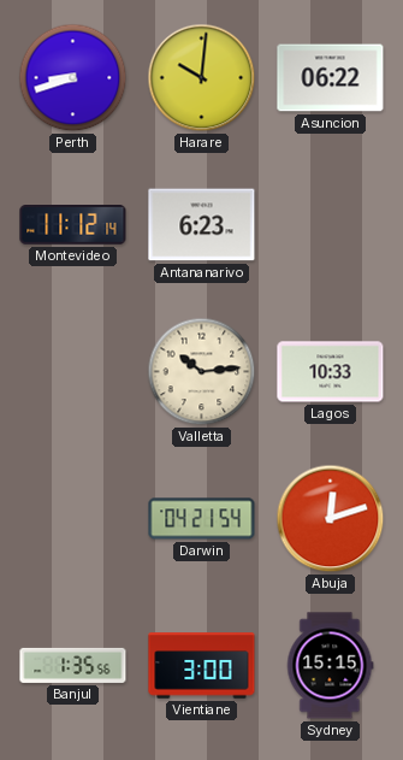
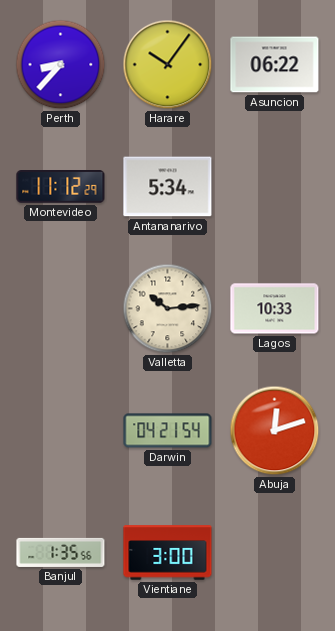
Perth: 8:42 -> 8:37
Harare: 10:01 -> 10:06
Montevideo: 11:12:14 -> 11:12:29
Antananarivo: 6:23 -> 5:34
Sydney: 15:15 -> none
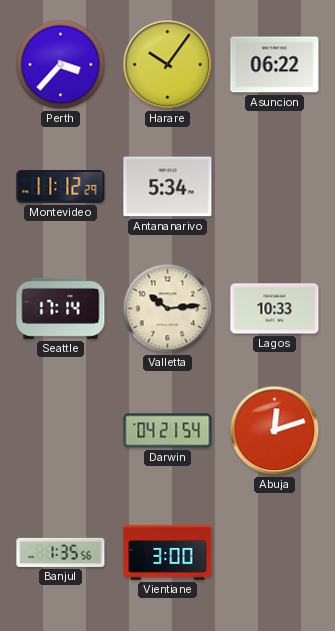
Perth: 8:37 -> 3:37
Seattle: none -> 17:14
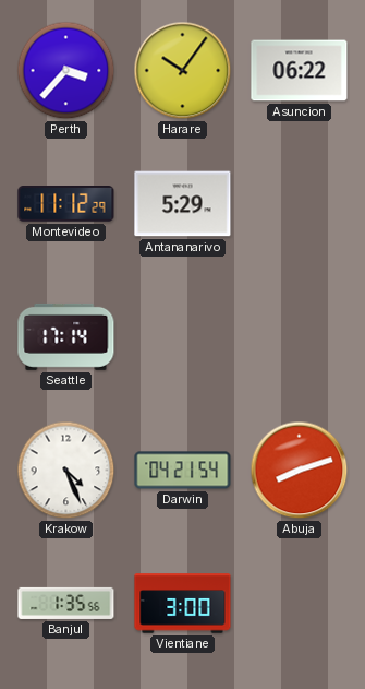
Antananarivo: 5:34 -> 5:29
Valletta: 10:14 -> none
Lagos: 10:33 -> none
Krakow: none -> 4:26
Abuja: 12:12 -> 8:12
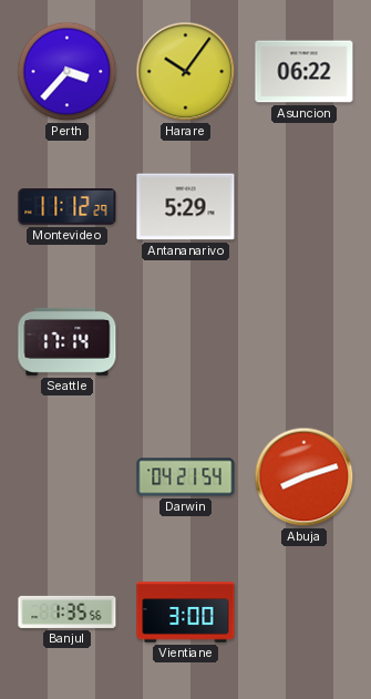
Krakow: 4:26 -> none
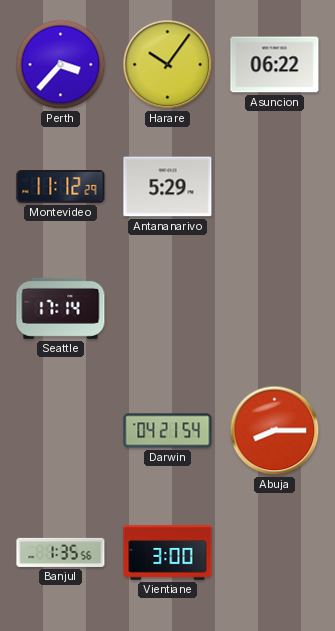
Abuja: 8:12 -> 8:15
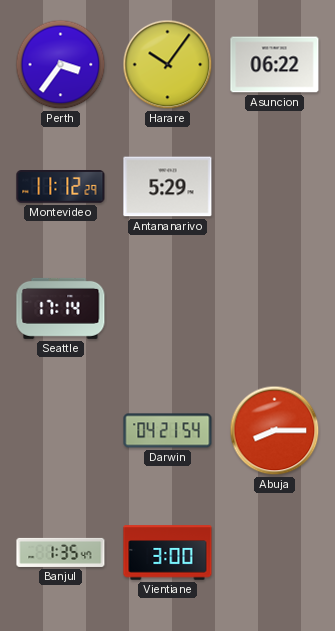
Perth: 3:37 -> 3:36
Banjul: 1:35:56 -> 1:35:47
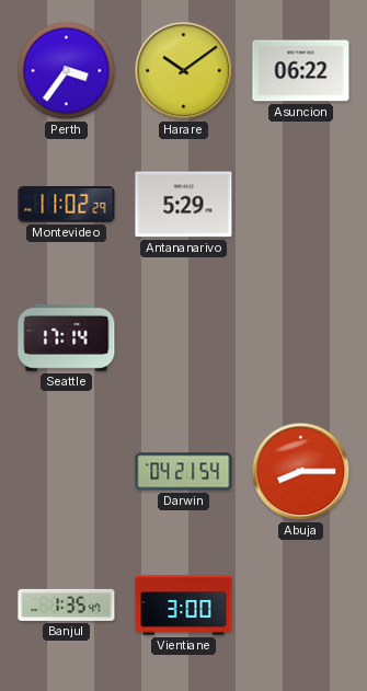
Harare: 10:06 -> 10:09
Montevideo: 11:12 -> 11:02
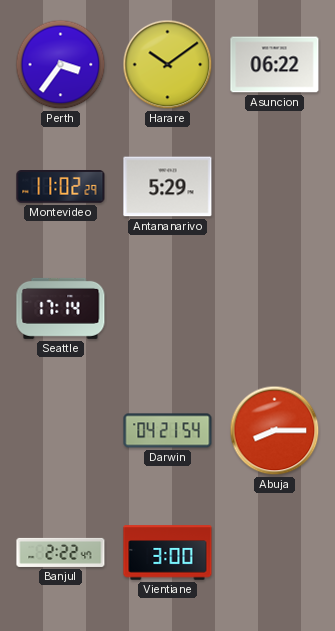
Banjul: 1:35 -> 2:22
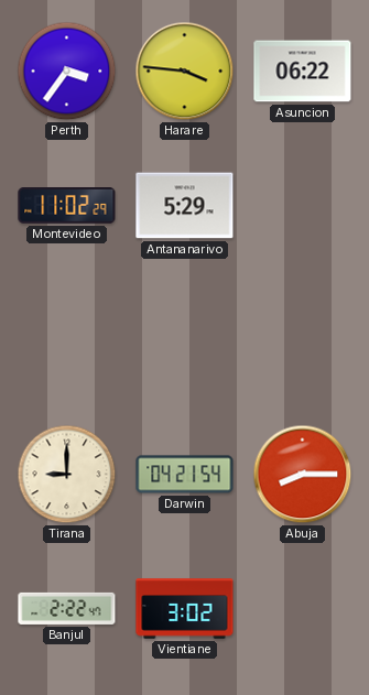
Harare: 10:09 -> 3:46
Seattle: 17:14 -> none
Tirana: none -> 9:00
Vientiane: 3:00 -> 3:02
